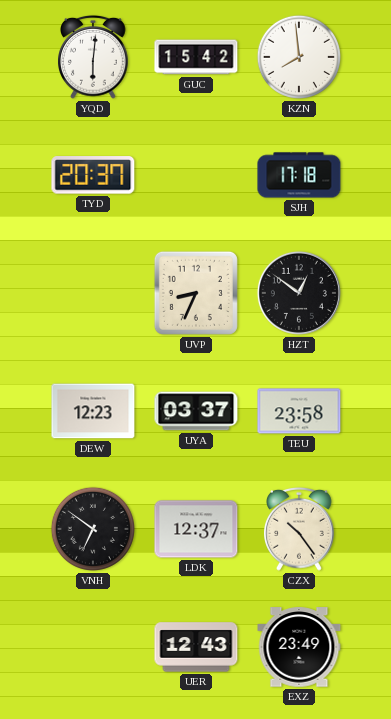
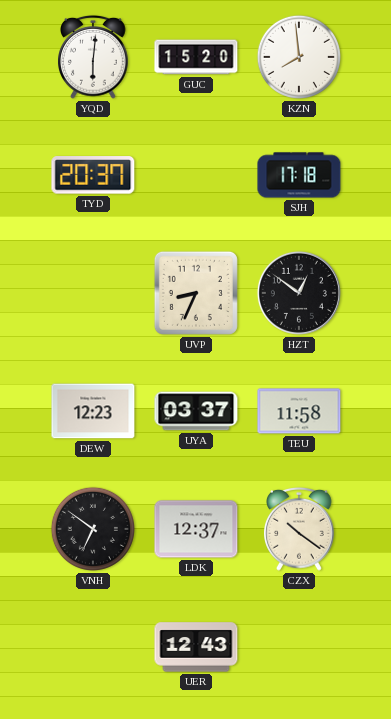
GUC: 15:42 -> 15:20
TEU: 23:58 -> 11:58
CZX: 10:24 -> 10:21
EXZ: 23:49 -> none
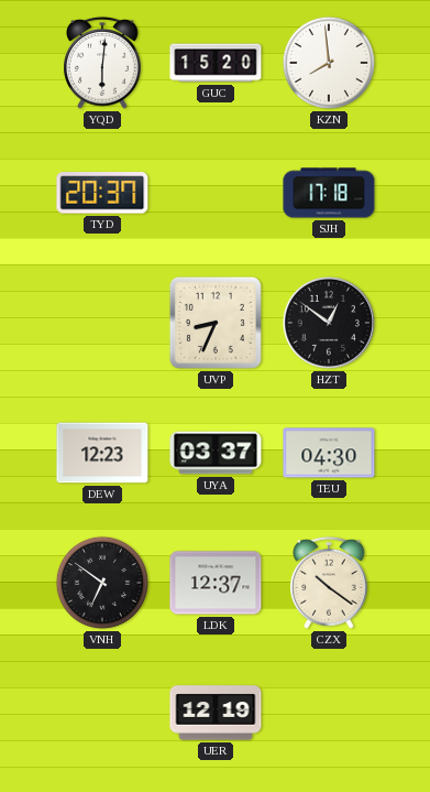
TEU: 11:58 -> 04:30
UER: 12:43 -> 12:19
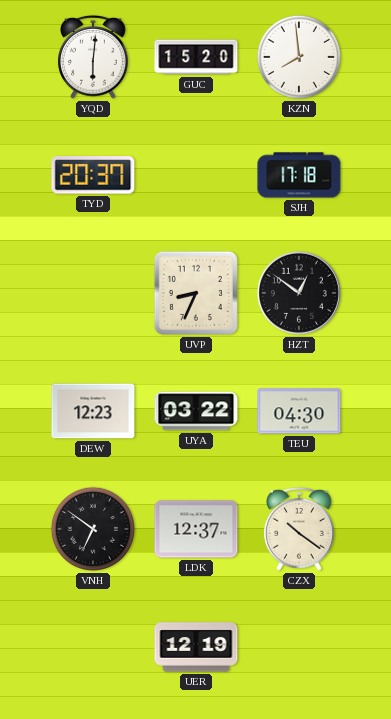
UYA: 03:37 -> 03:22
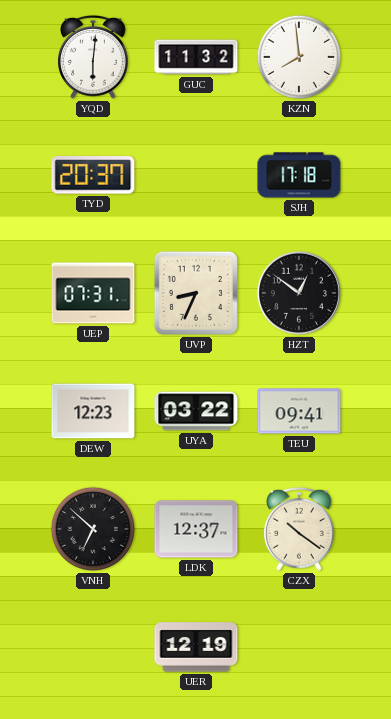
GUC: 15:20 -> 11:32
UEP: none -> 07:31
TEU: 04:30 -> 09:41
VNH: 6:51 -> 6:52
